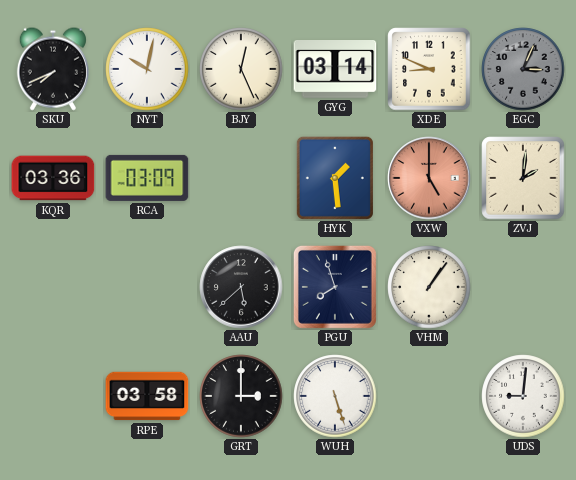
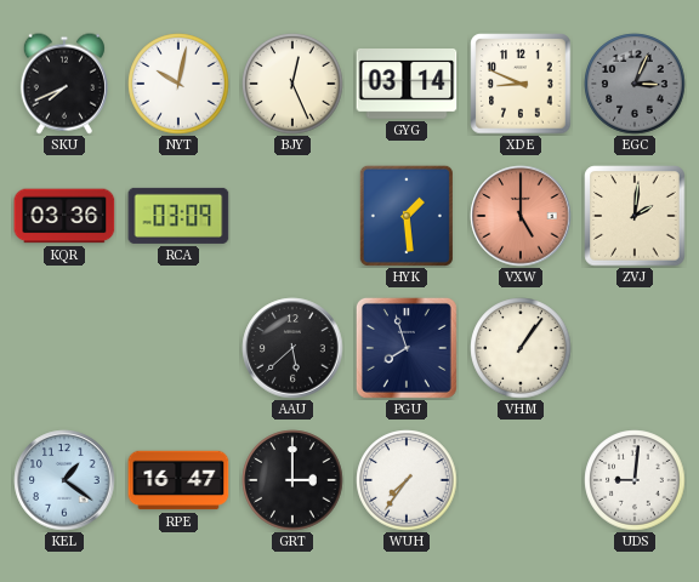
KEL: none -> 1:21
RPE: 03:58 -> 16:47
WUH: 5:27 -> 7:36
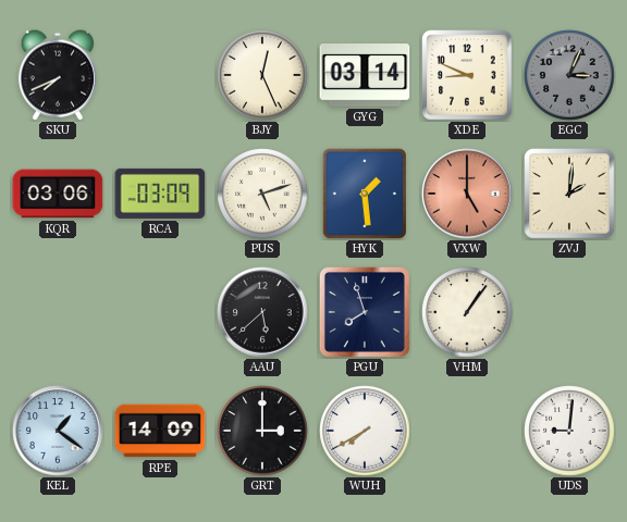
NYT: 10:02 -> none
KQR: 03:36 -> 03:06
PUS: none -> 5:12
RPE: 16:47 -> 14:09
WUH: 7:36 -> 7:40
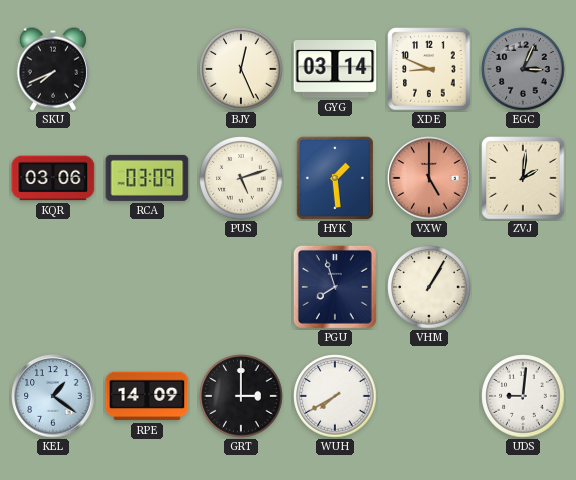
AAU: 5:38 -> none
VHM: 1:06 -> 1:05
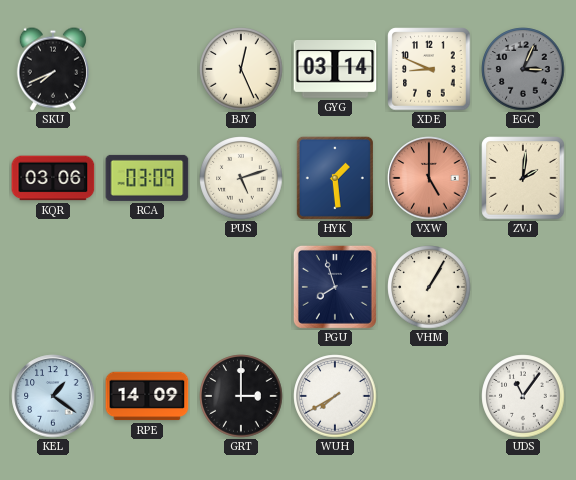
UDS: 9:01 -> 11:06
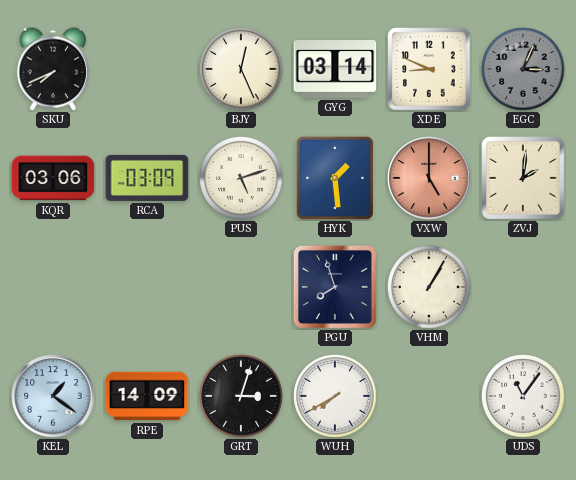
GRT: 3:00 -> 3:03
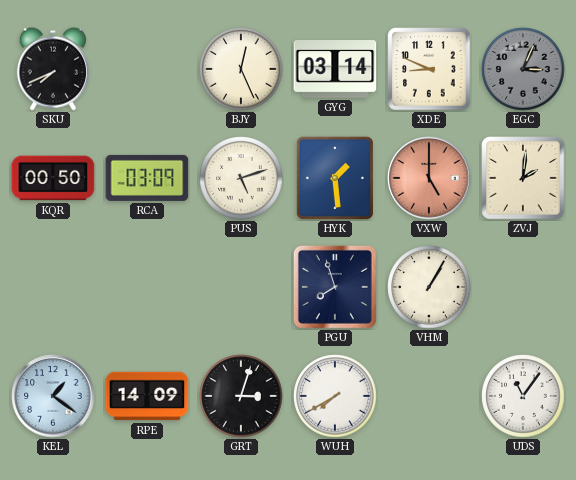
KQR: 03:06 -> 00:50
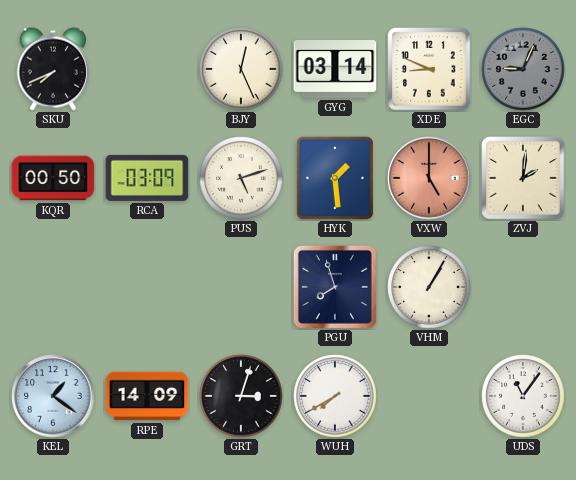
EGC: 3:04 -> 9:04
